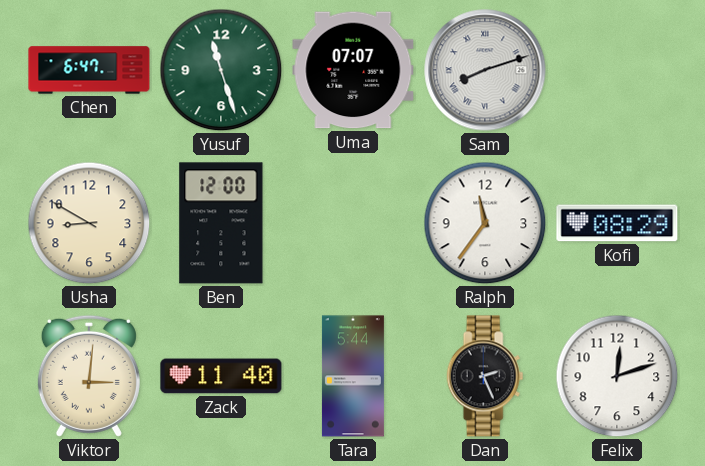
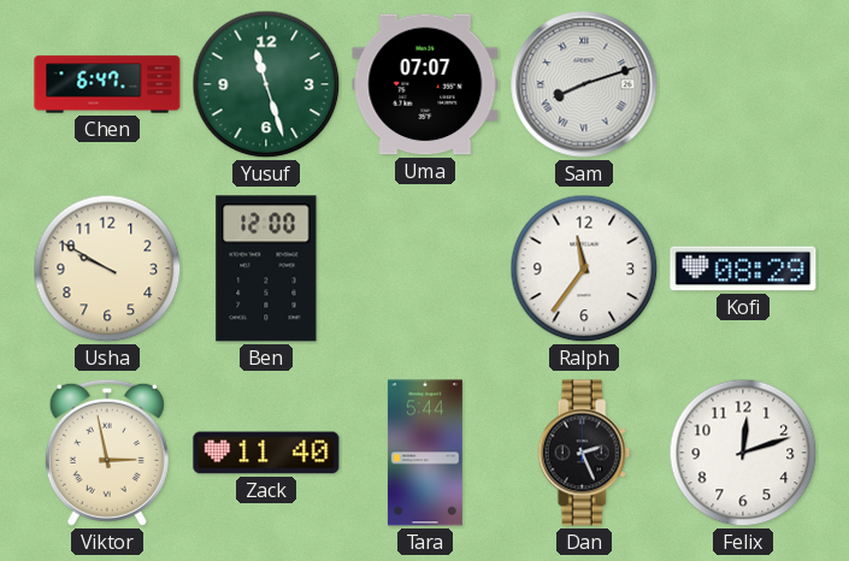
Usha: 8:50 -> 9:50
Viktor: 3:01 -> 2:58
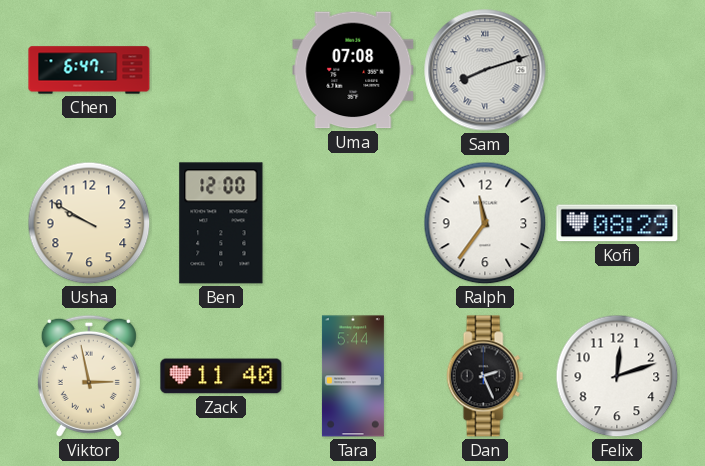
Yusuf: 11:27 -> none
Uma: 07:07 -> 07:08
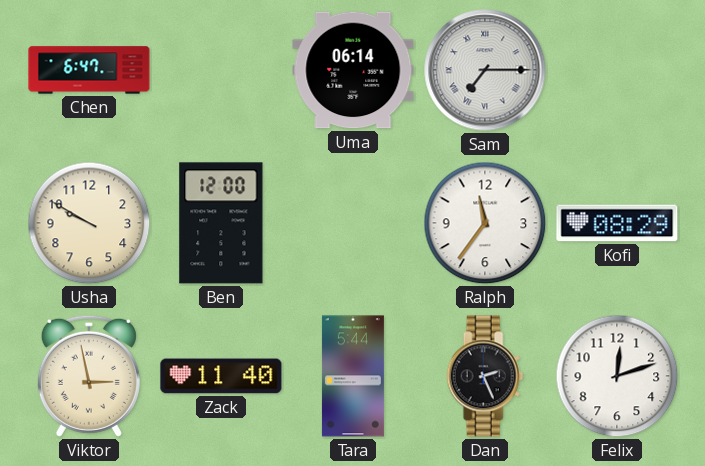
Uma: 07:08 -> 06:14
Sam: 8:12 -> 7:15
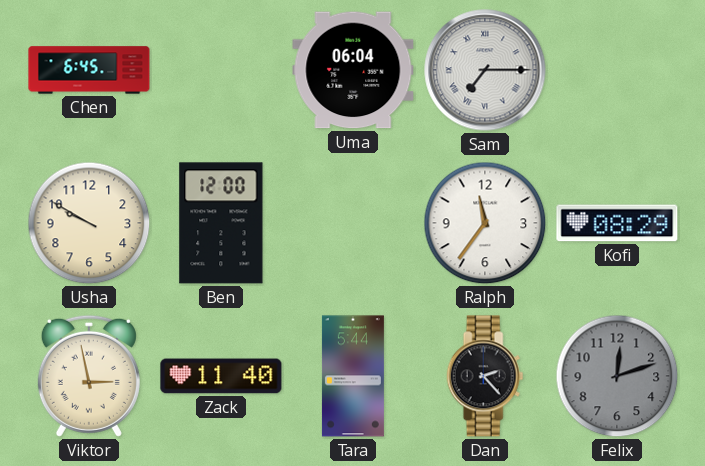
Chen: 6:47 -> 6:45
Uma: 06:14 -> 06:04
Dan: 2:26 -> 2:23
Felix dial: white -> grey
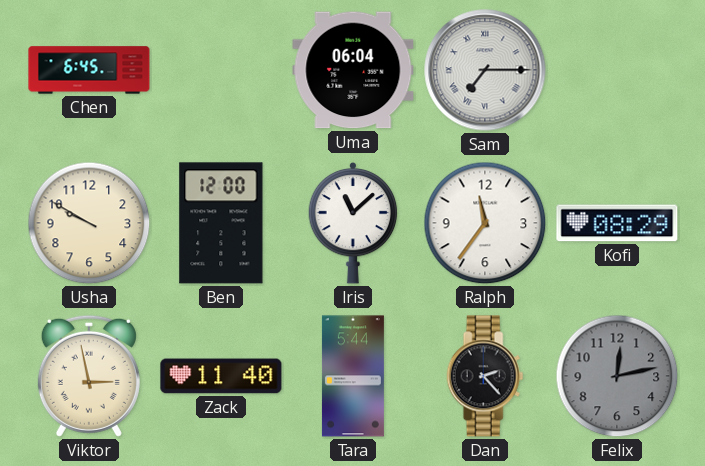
Iris: none -> 11:08
Felix: 12:12 -> 12:13
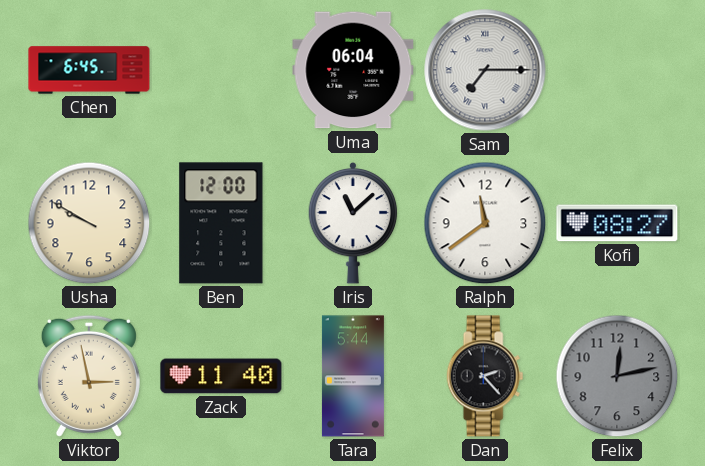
Ralph: 11:36 -> 11:39
Kofi: 08:29 -> 08:27
